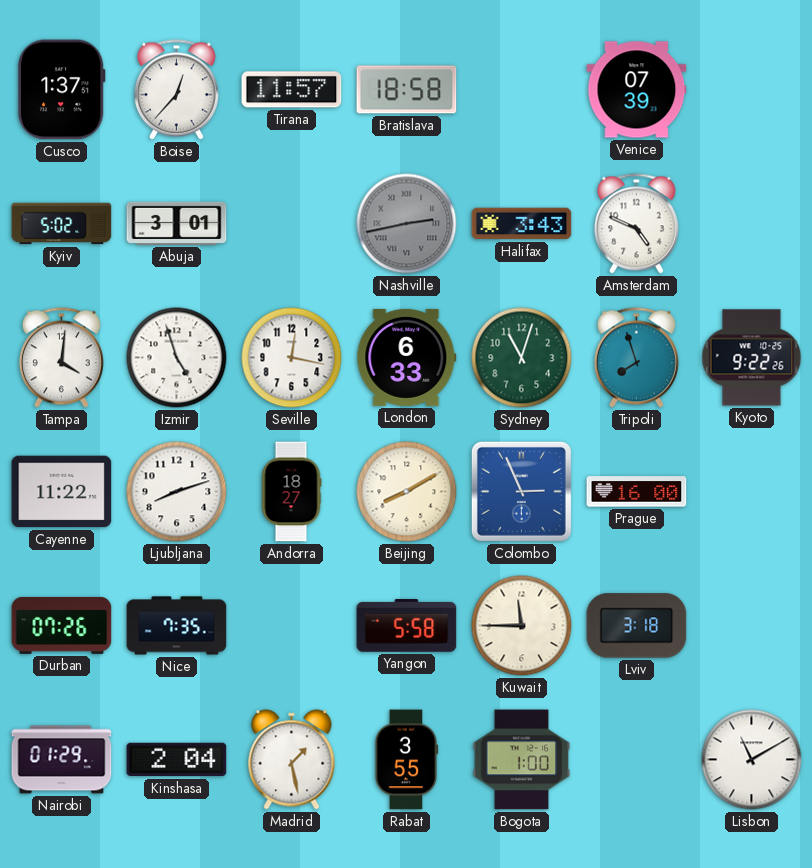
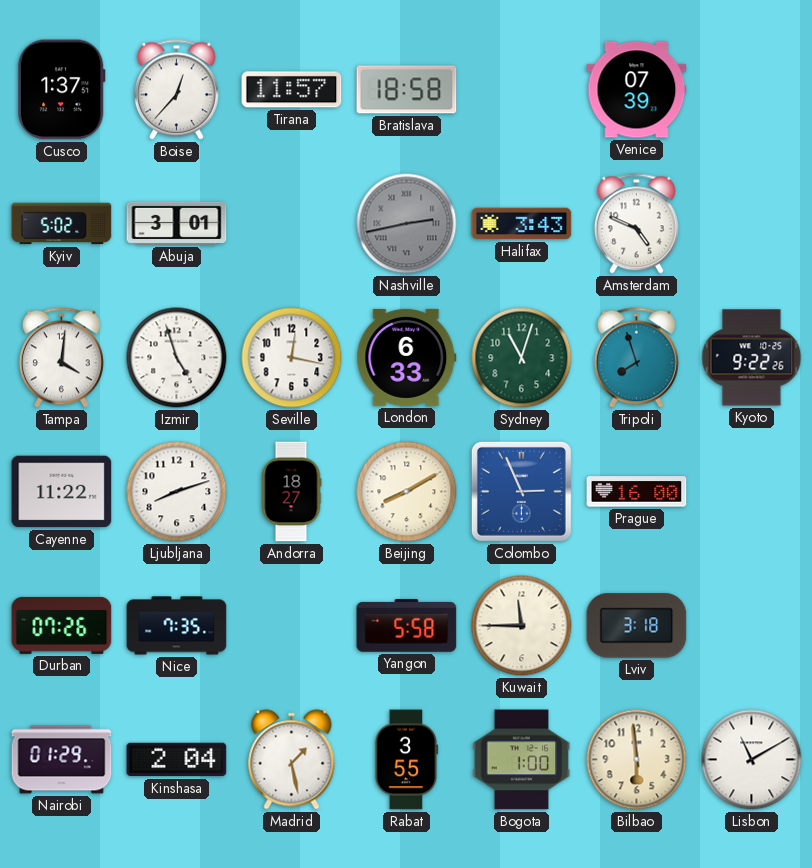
Bilbao: none -> 5:59
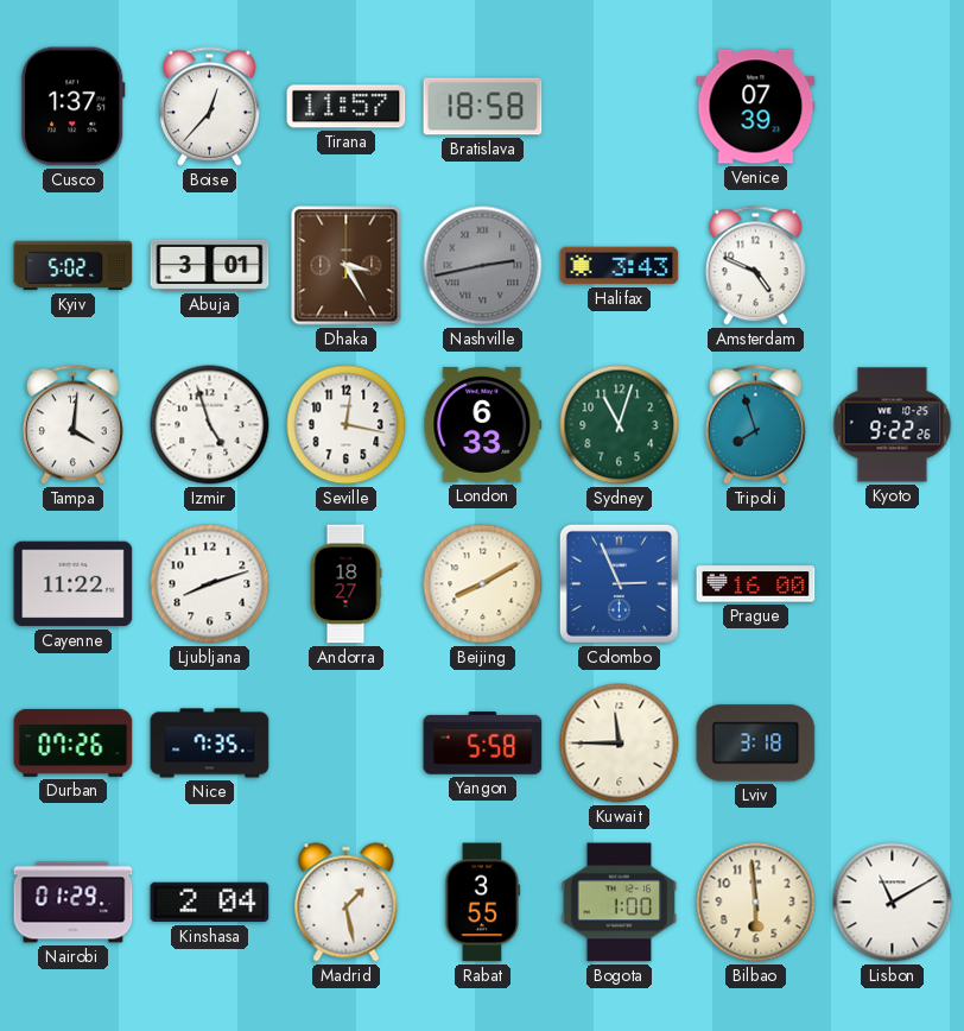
Dhaka: none -> 3:25
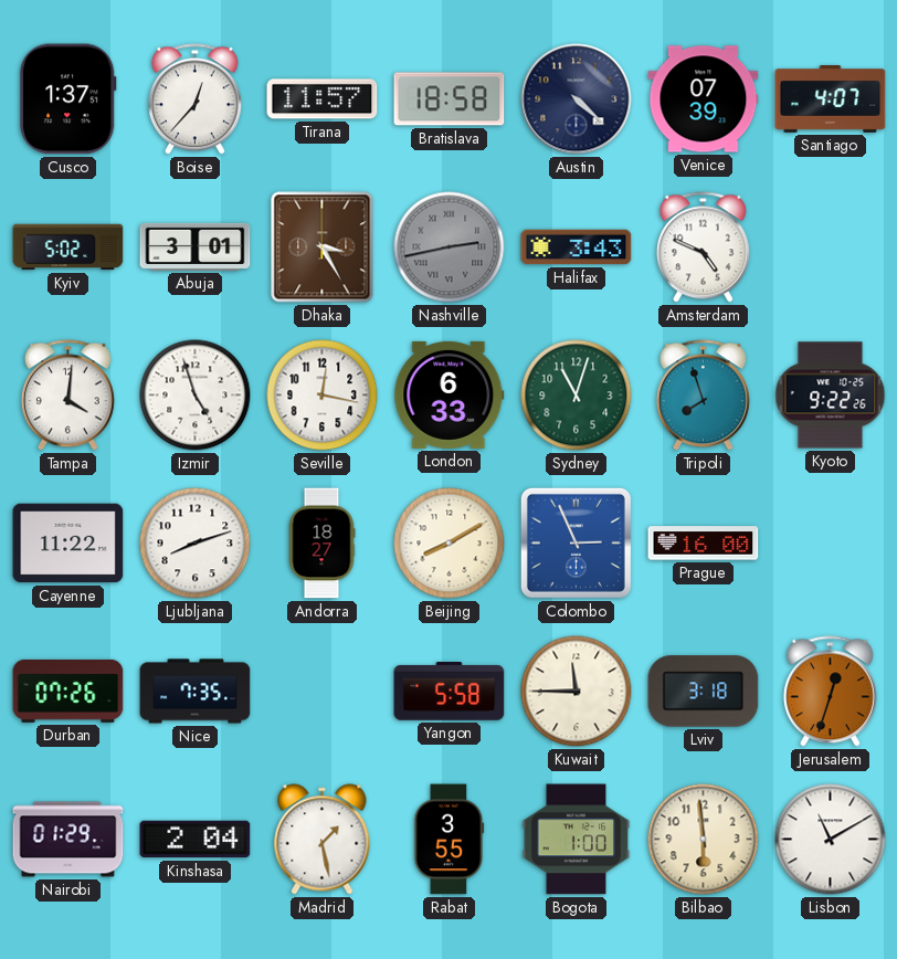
Austin: none -> 4:22
Santiago: none -> 4:07
Jerusalem: none -> 12:33
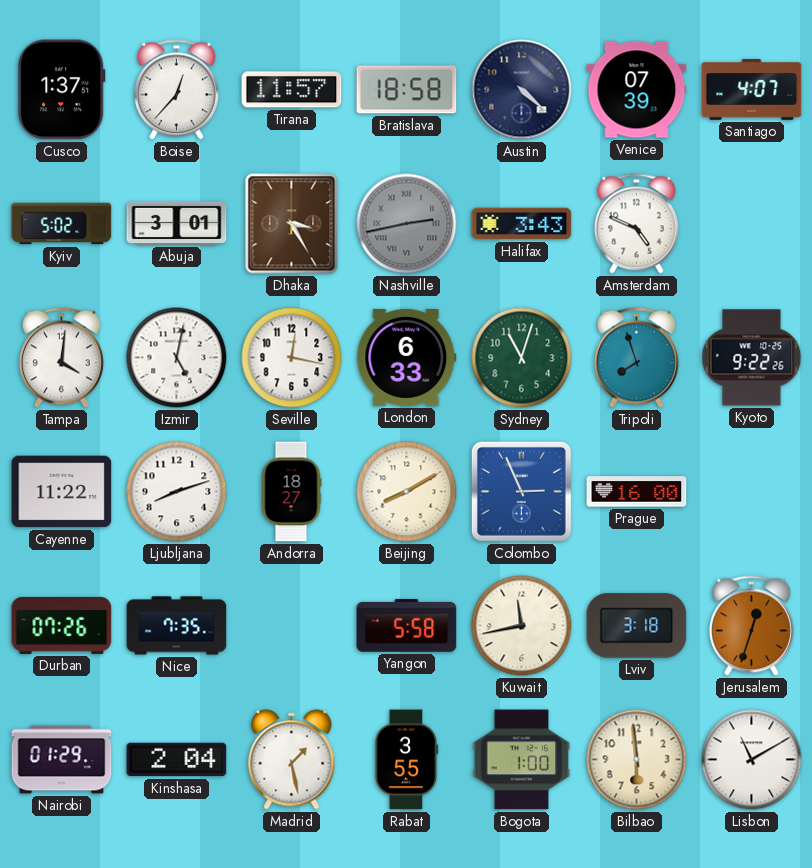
Izmir: 4:57 -> 5:02
Kuwait: 11:45 -> 11:43
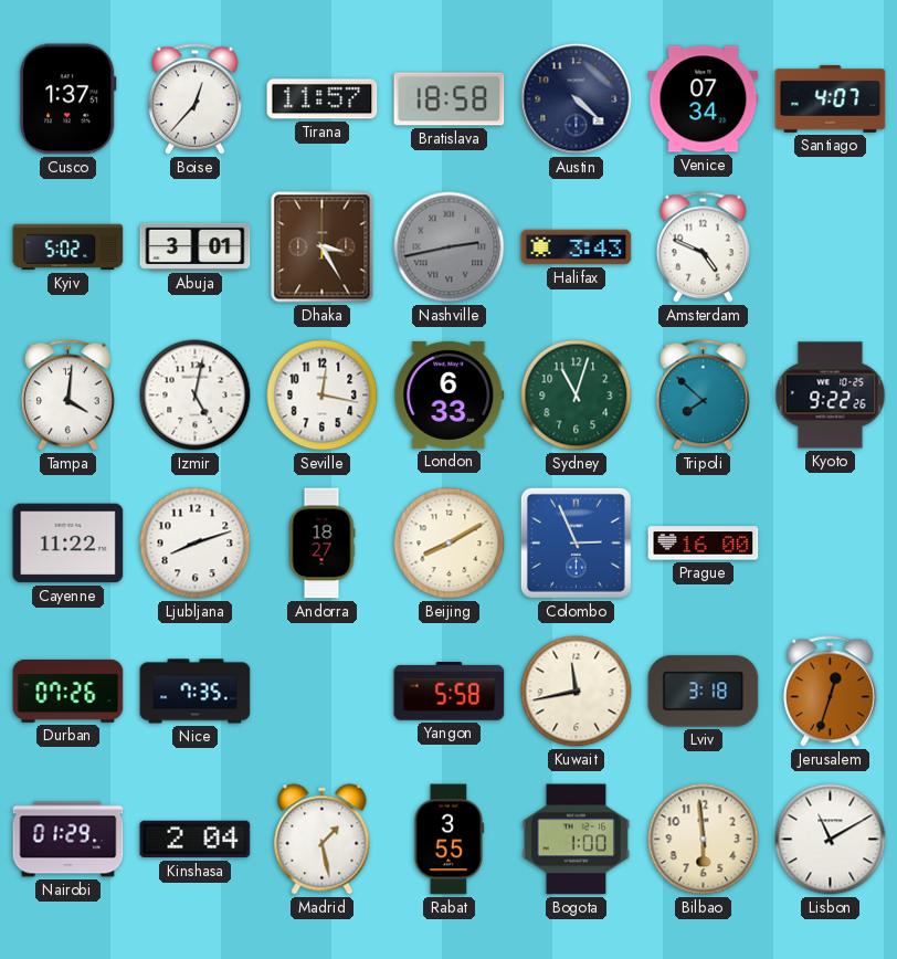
Venice: 07:39 -> 07:34
Tripoli: 7:57 -> 7:52
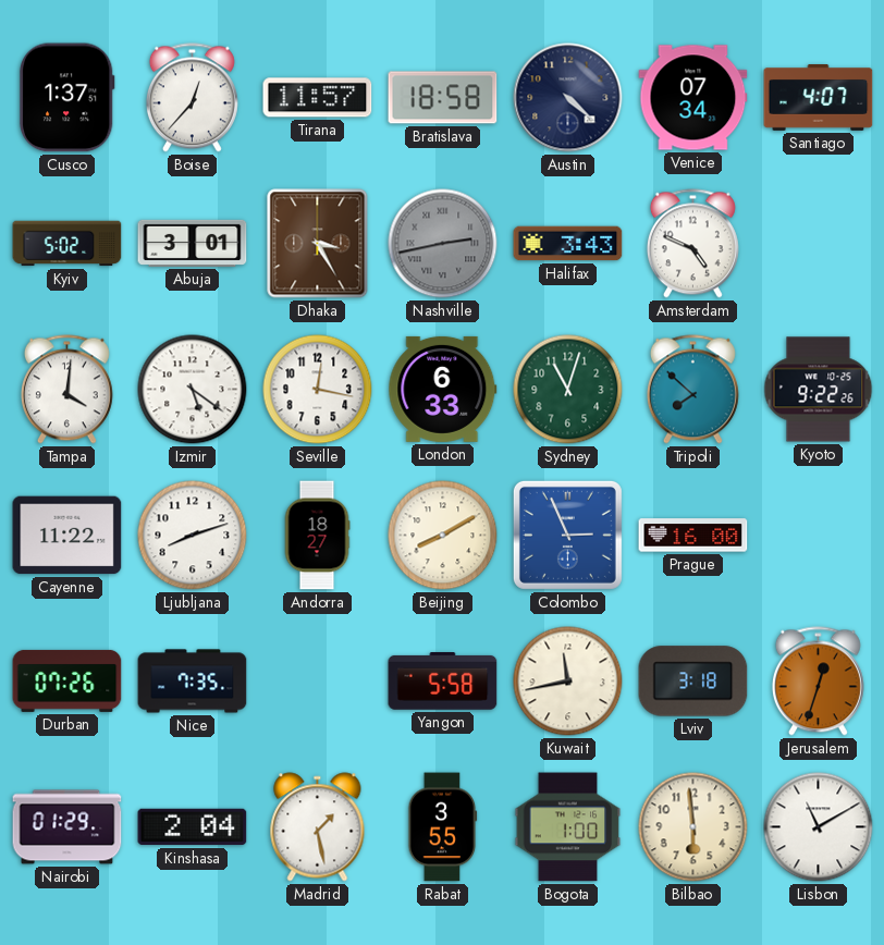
Izmir: 5:02 -> 5:21
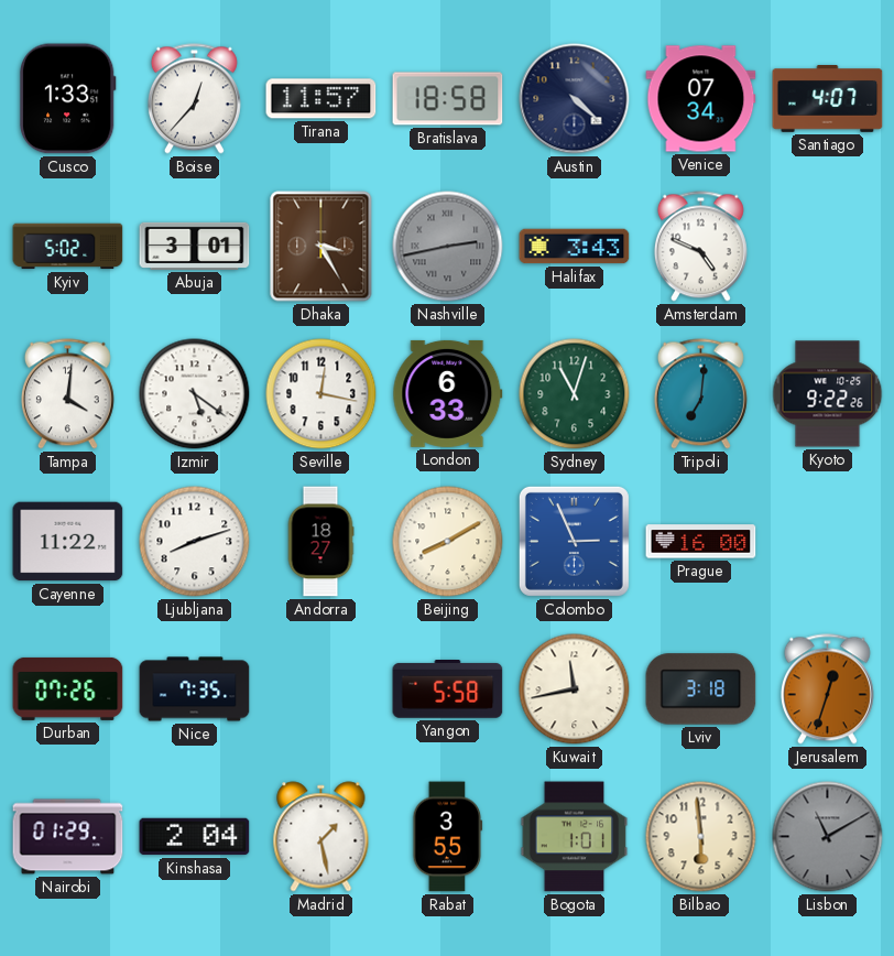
Cusco: 1:37 -> 1:33
Tripoli: 7:52 -> 7:01
Bogota: 1:00 -> 1:01
Lisbon dial: white -> grey
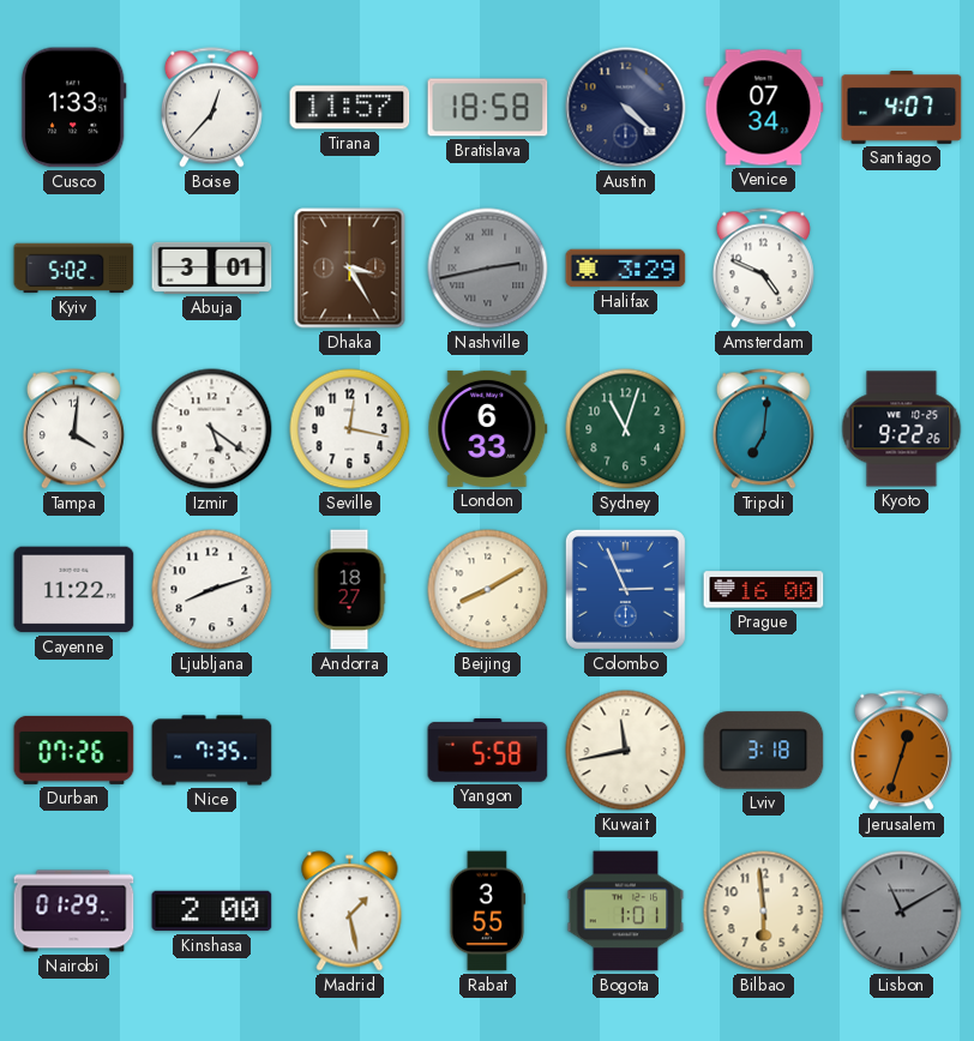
Halifax: 3:43 -> 3:29
Kinshasa: 2:04 -> 2:00
